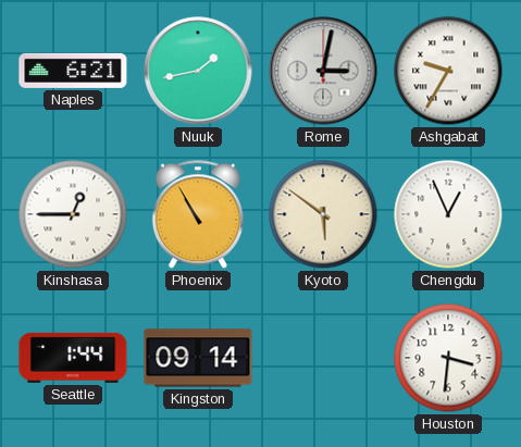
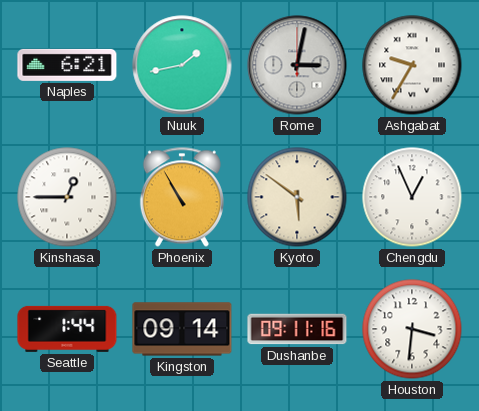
Dushanbe: none -> 09:11
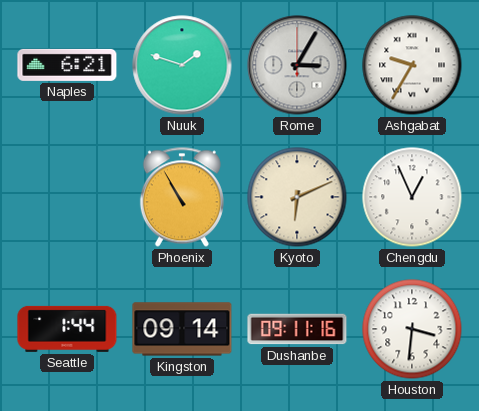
Nuuk: 1:43 -> 1:48
Rome: 3:02 -> 3:05
Kinshasa: 12:45 -> none
Kyoto: 5:51 -> 6:11
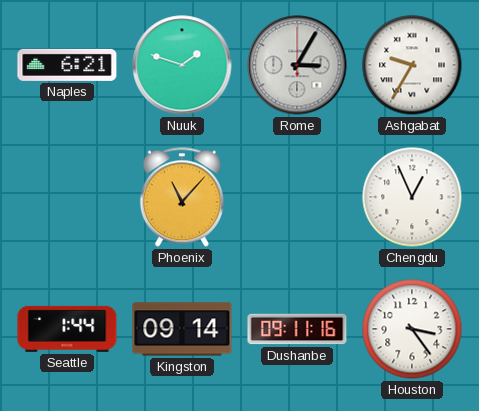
Phoenix: 10:55 -> 11:07
Kyoto: 6:11 -> none
Houston: 3:31 -> 3:24
